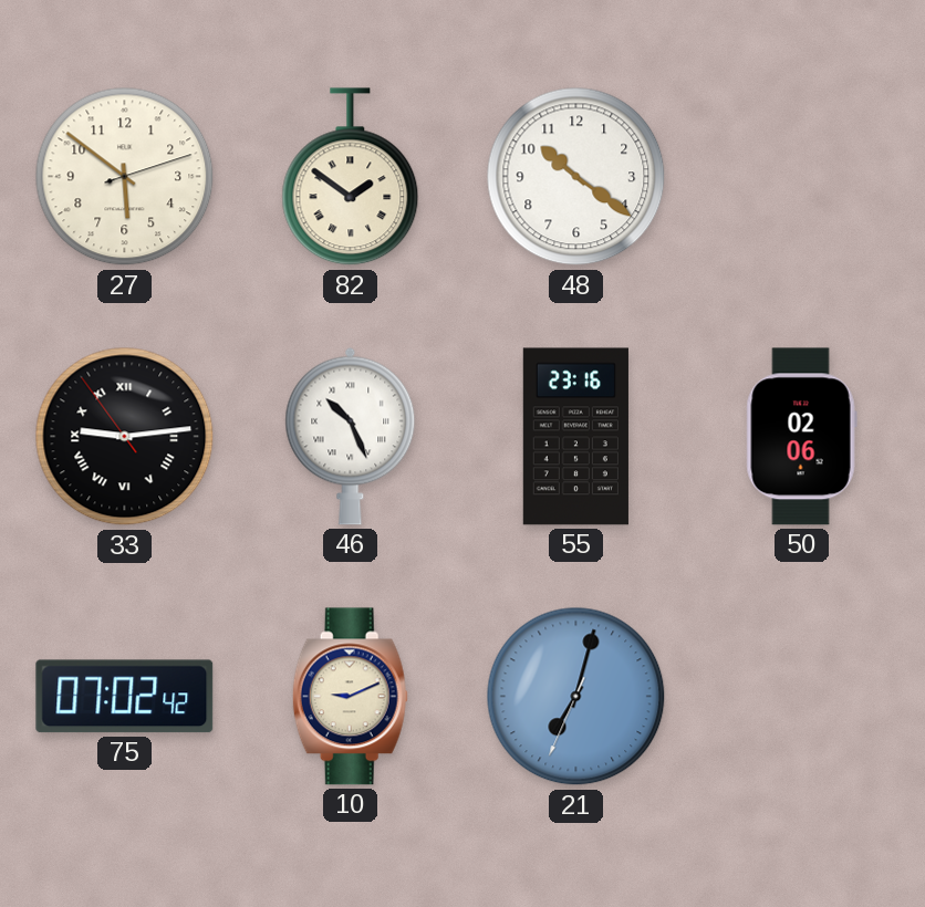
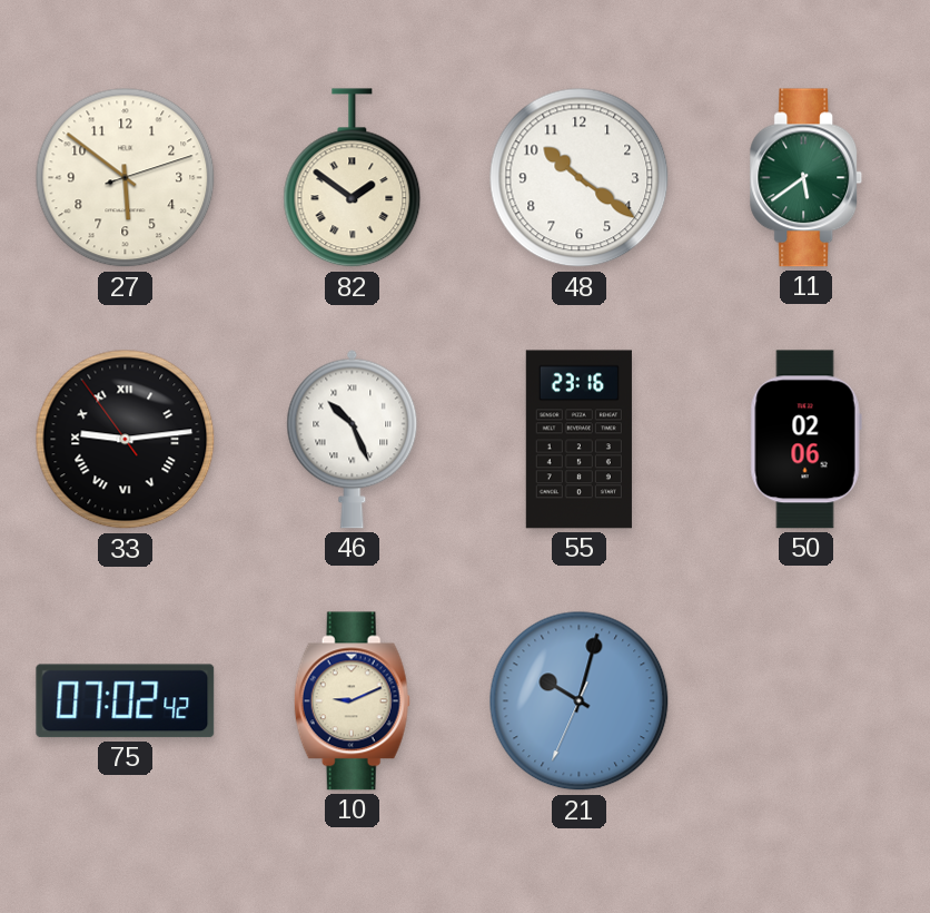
11: none -> 5:39
21: 7:02 -> 10:02
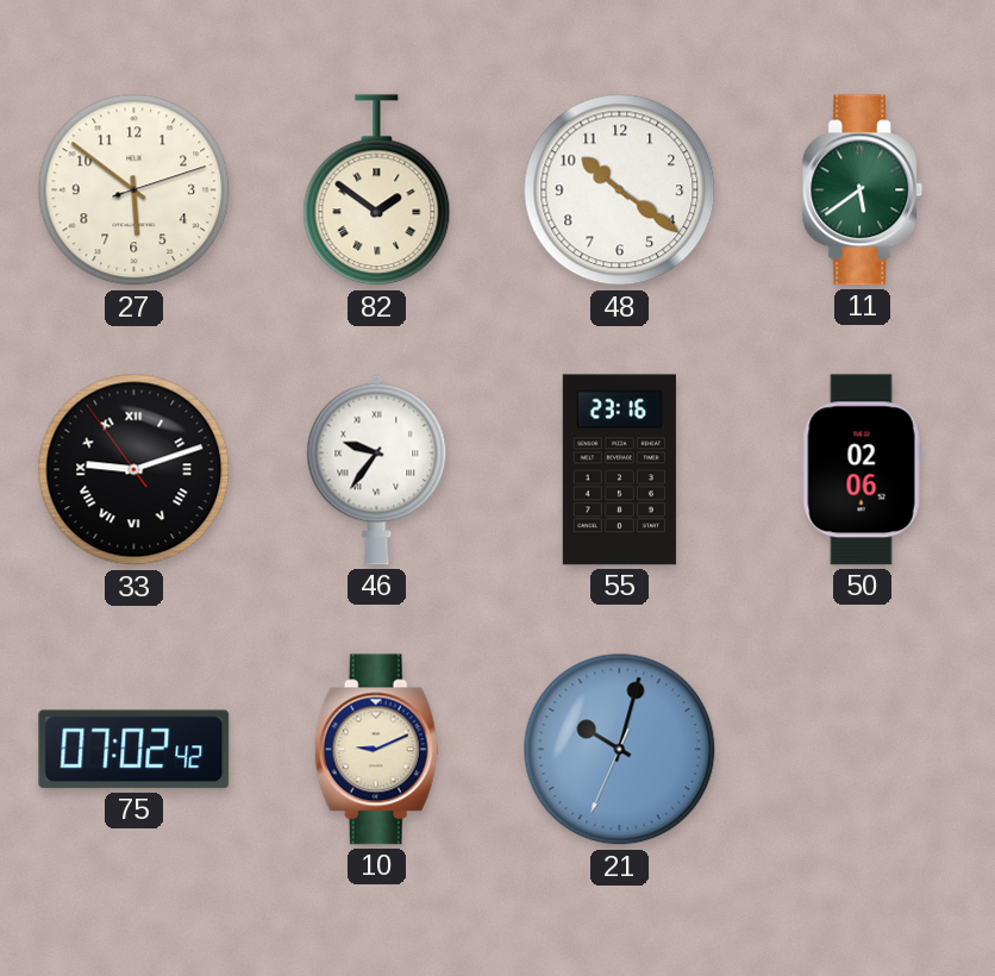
33: 9:13 -> 9:11
46: 10:26 -> 9:36
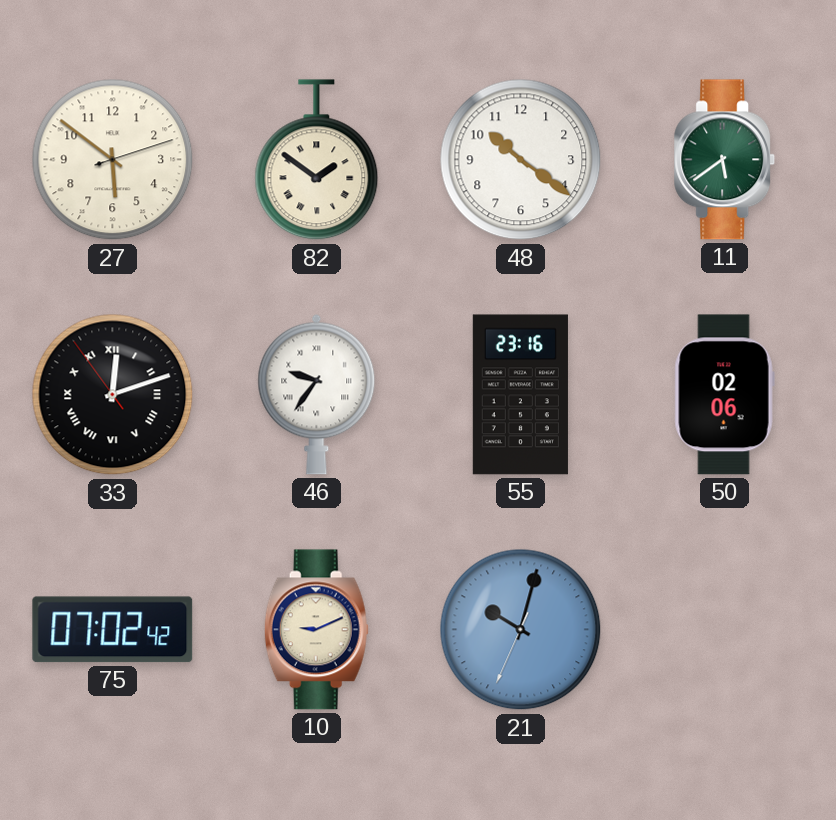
33: 9:11 -> 12:11
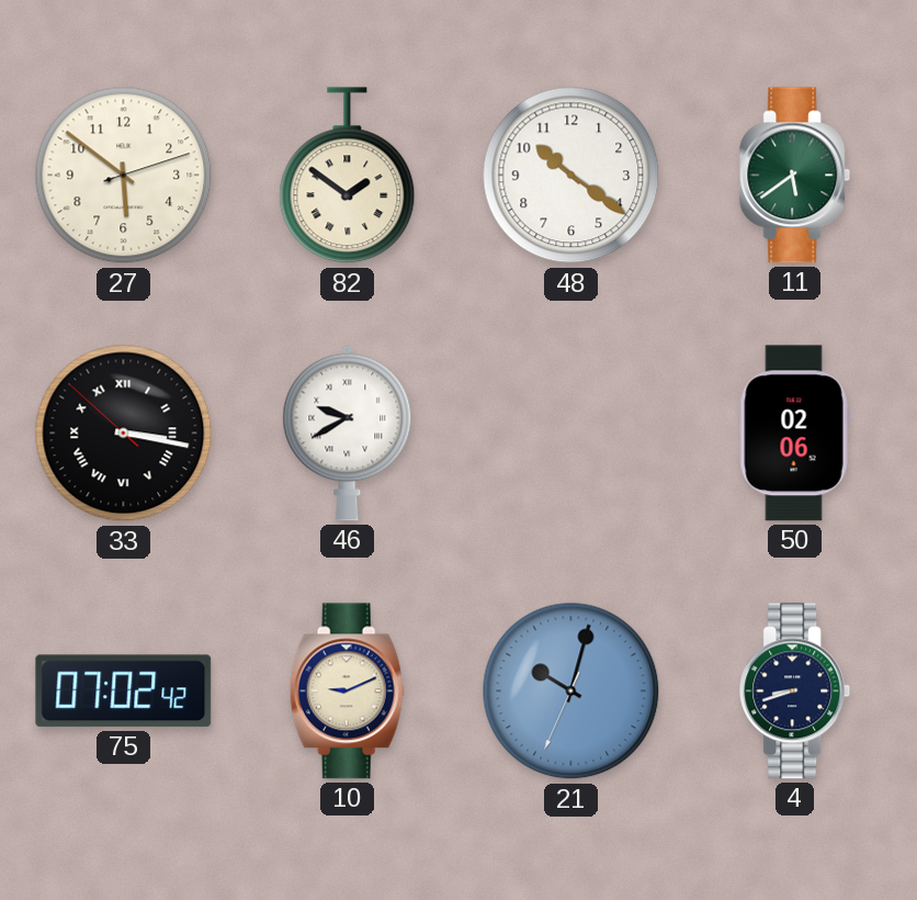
33: 12:11 -> 3:16
46: 9:36 -> 9:40
55: 23:16 -> none
4: none -> 8:42
